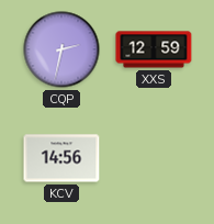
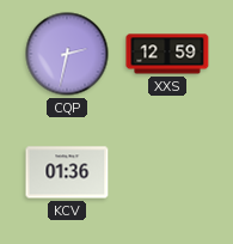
KCV: 14:56 -> 01:36
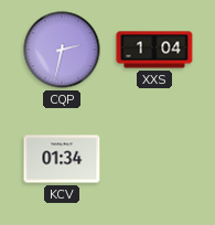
XXS: 12:59 -> 1:04
KCV: 01:36 -> 01:34
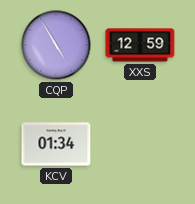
CQP: 2:32 -> 4:55
XXS: 1:04 -> 12:59
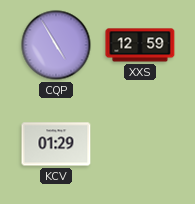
KCV: 01:34 -> 01:29
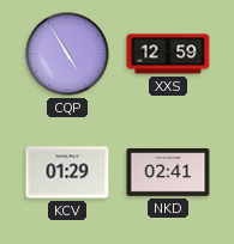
NKD: none -> 02:41
